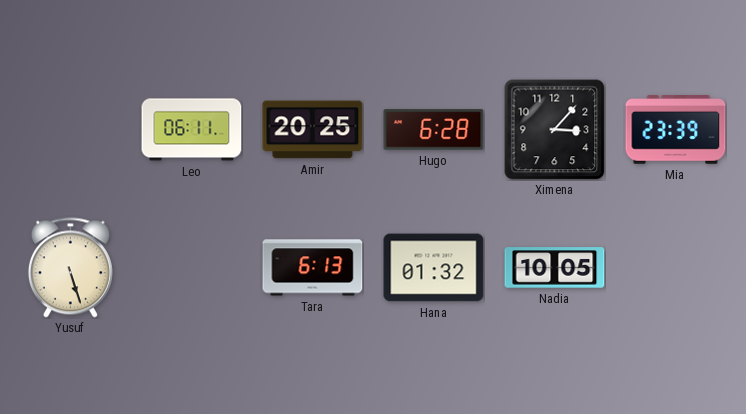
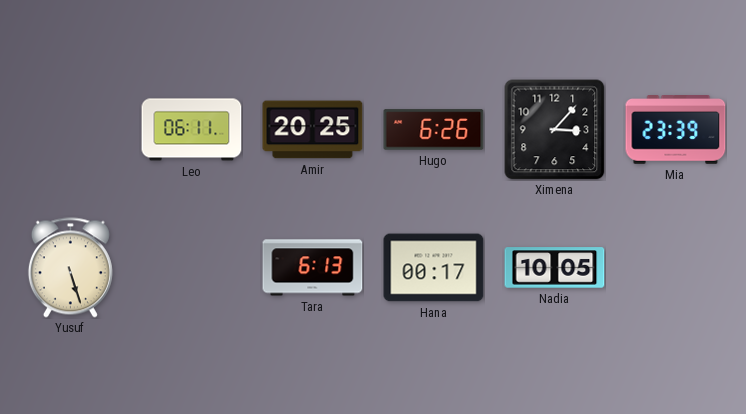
Hugo: 6:28 -> 6:26
Hana: 01:32 -> 00:17
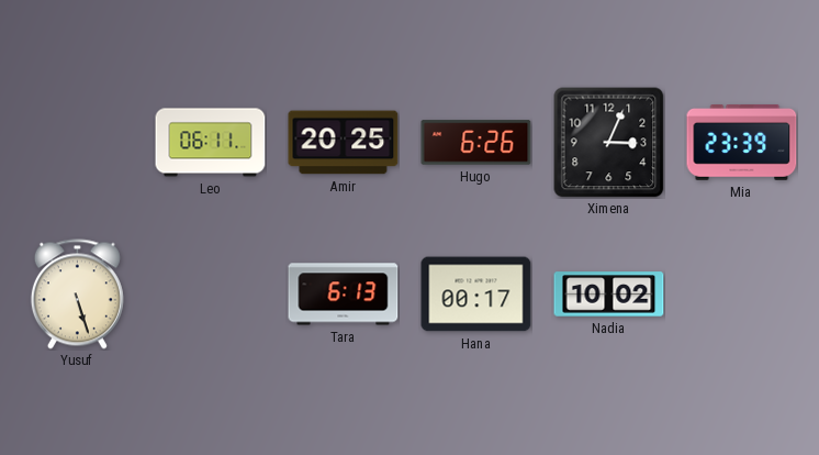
Ximena: 3:07 -> 3:04
Nadia: 10:05 -> 10:02
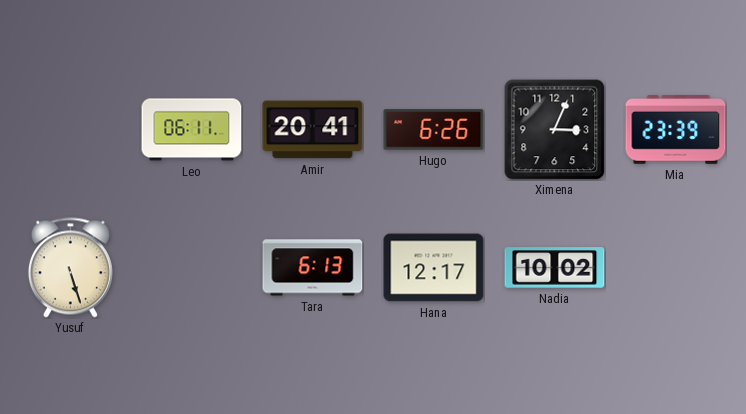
Amir: 20:25 -> 20:41
Hana: 00:17 -> 12:17
